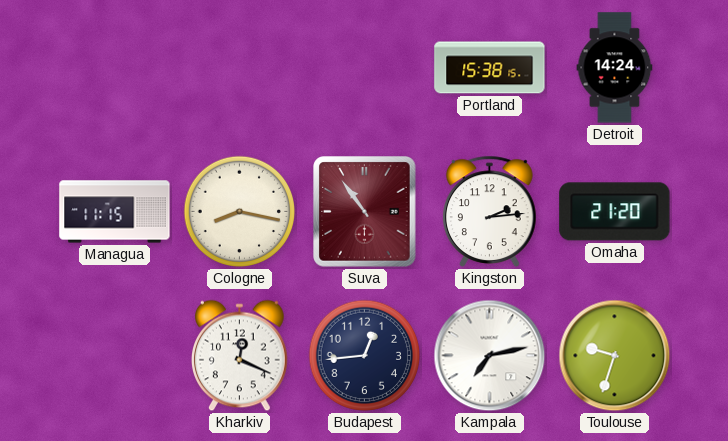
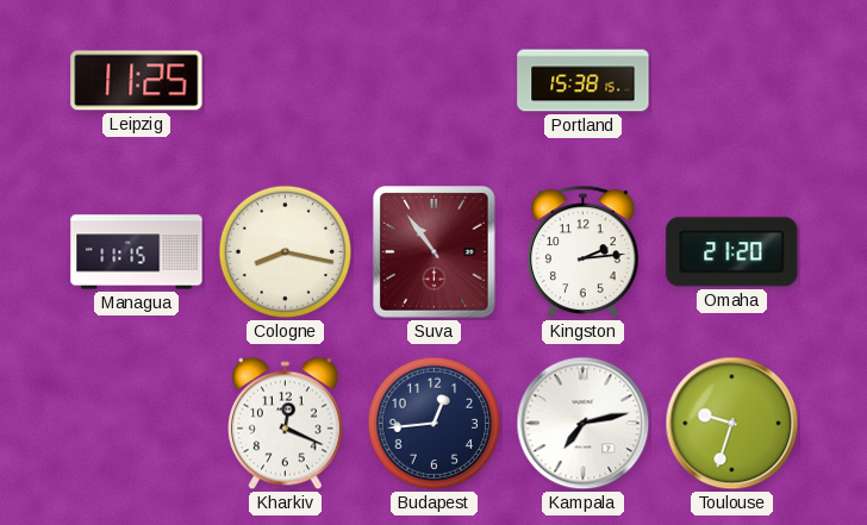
Leipzig: none -> 11:25
Detroit: 14:24 -> none
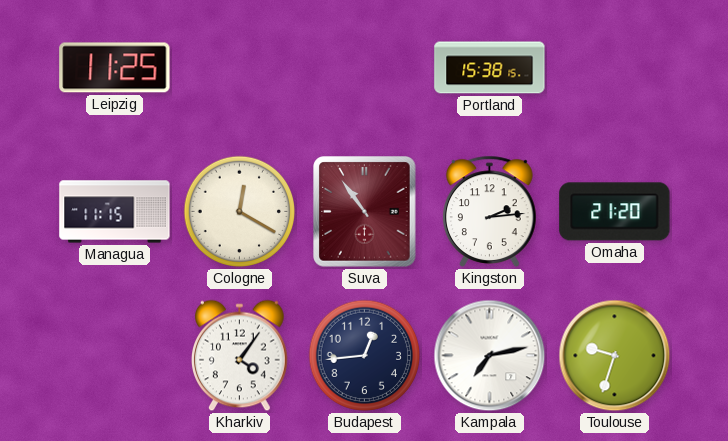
Cologne: 8:17 -> 12:20
Kharkiv: 12:19 -> 4:06
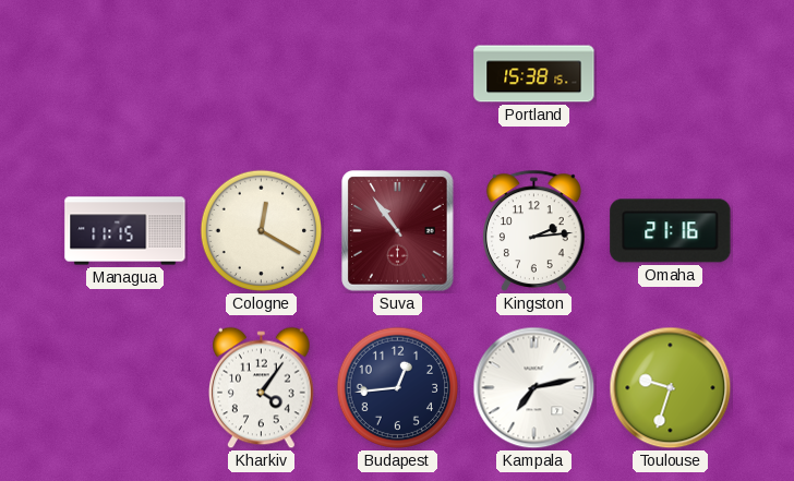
Leipzig: 11:25 -> none
Omaha: 21:20 -> 21:16
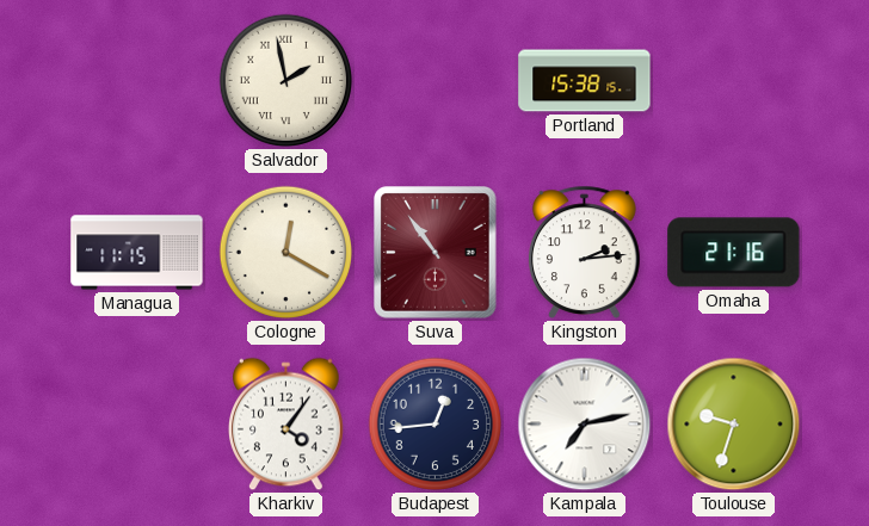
Salvador: none -> 1:58
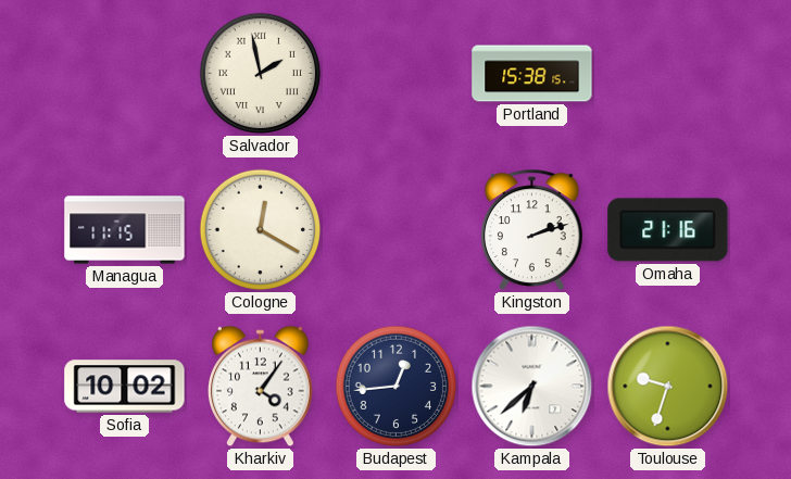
Suva: 10:54 -> none
Kingston: 2:14 -> 2:12
Sofia: none -> 10:02
Kampala: 7:13 -> 6:38
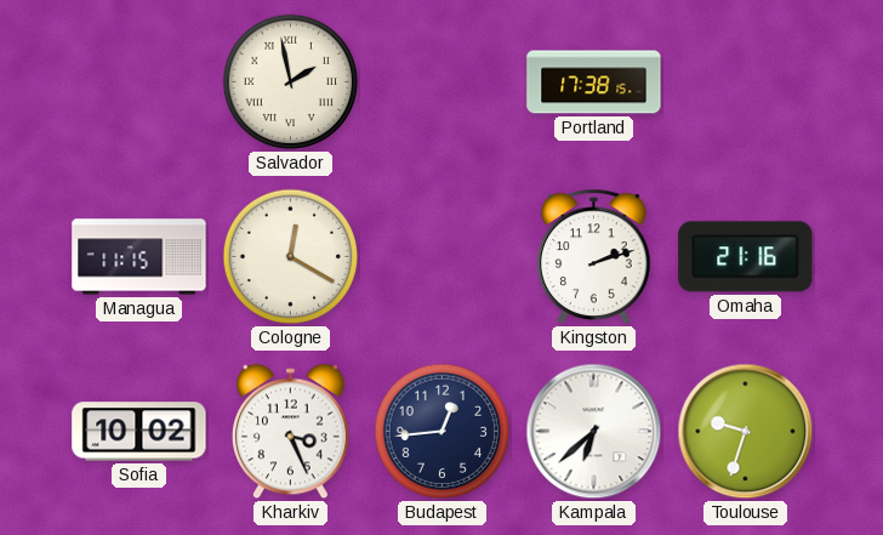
Portland: 15:38 -> 17:38
Kharkiv: 4:06 -> 3:26
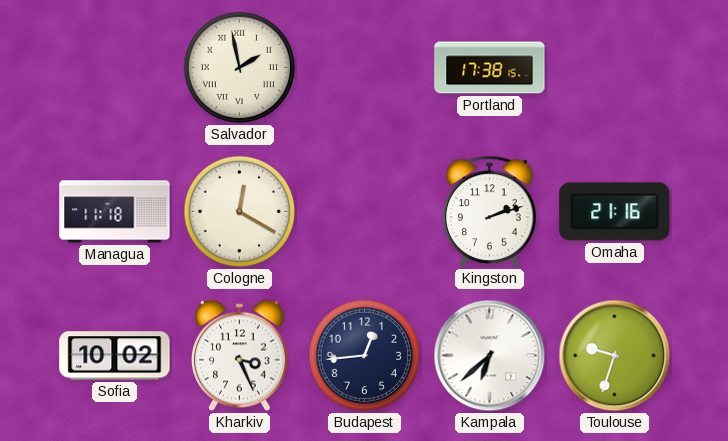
Managua: 11:15 -> 11:18
